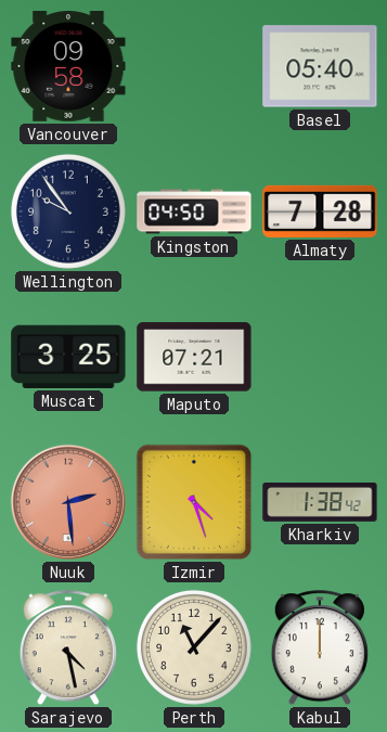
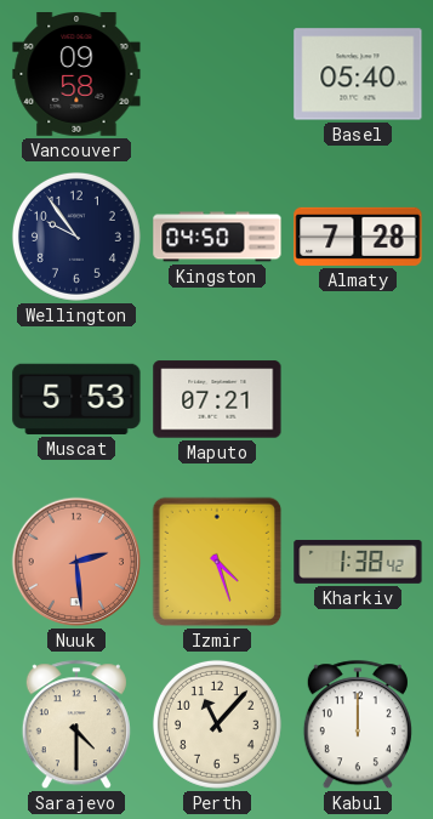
Muscat: 3:25 -> 5:53
Sarajevo: 4:28 -> 4:30
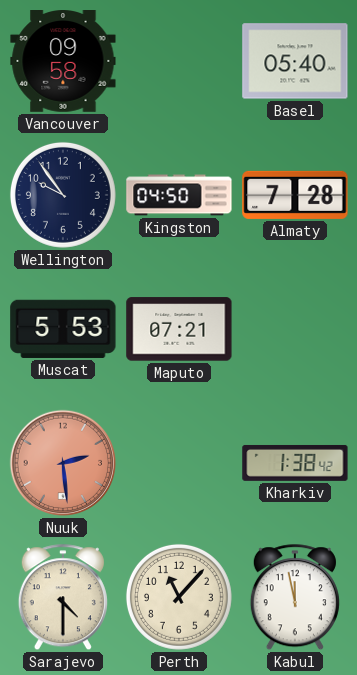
Izmir: 4:27 -> none
Kabul: 12:00 -> 11:58
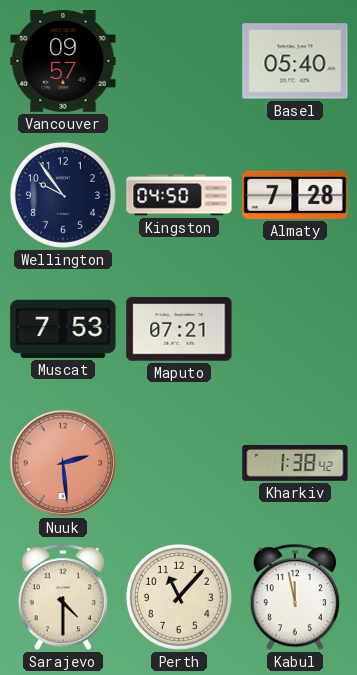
Vancouver: 09:58 -> 09:57
Muscat: 5:53 -> 7:53
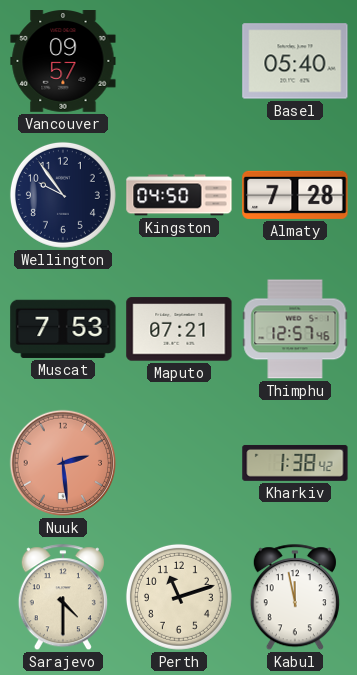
Thimphu: none -> 12:57
Perth: 11:07 -> 11:12
